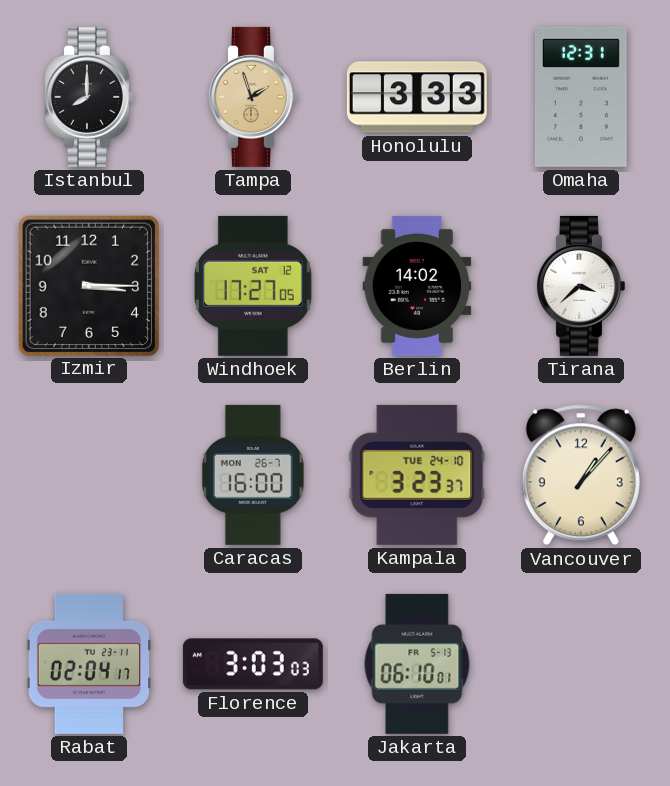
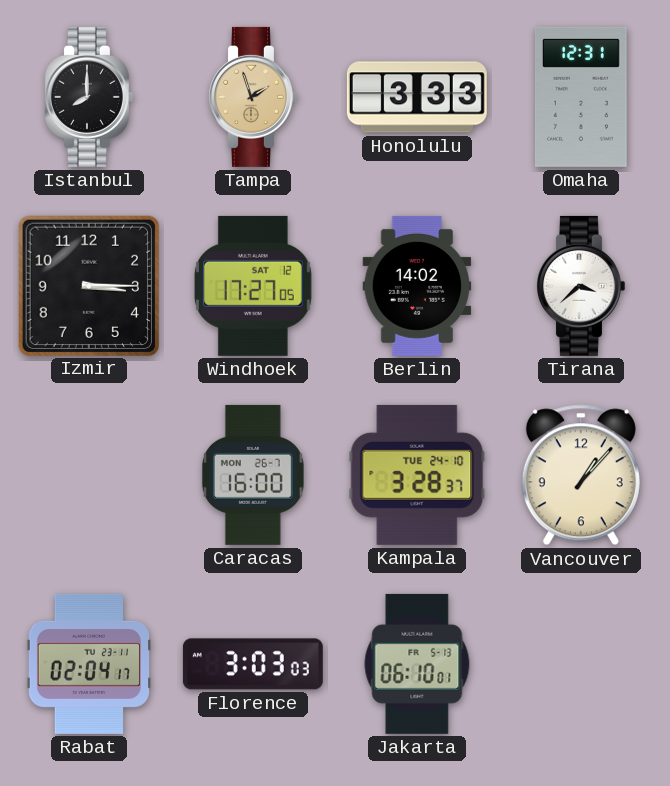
Kampala: 3:23 -> 3:28
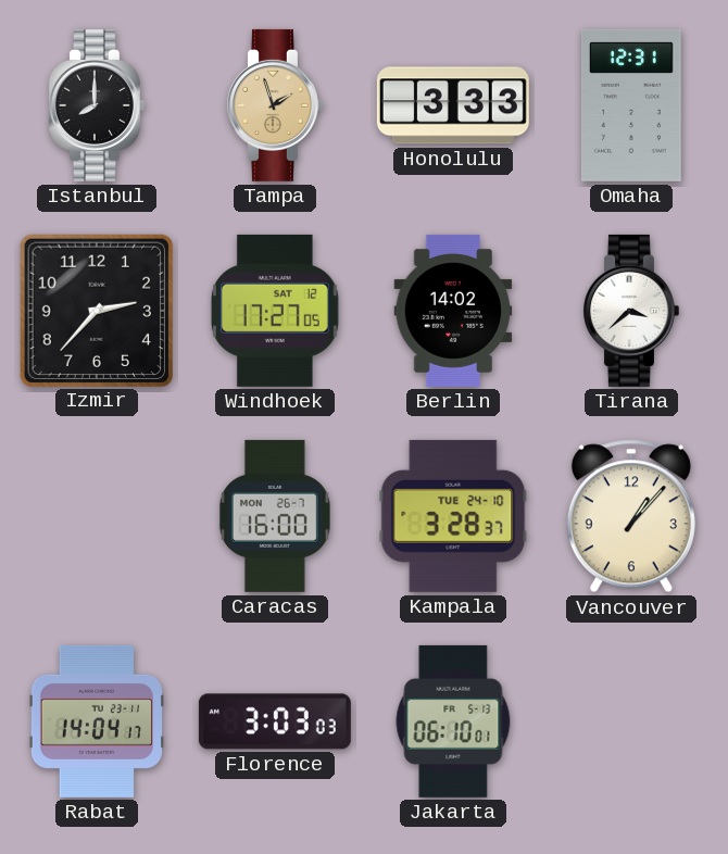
Izmir: 3:15 -> 2:37
Rabat: 02:04 -> 14:04
